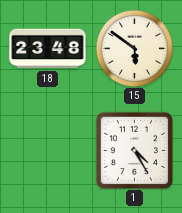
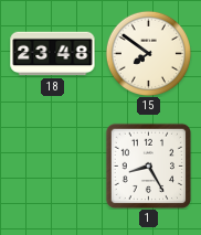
15: 5:51 -> 7:51
1: 4:25 -> 8:25
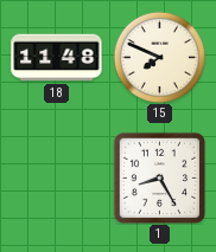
18: 23:48 -> 11:48
15: 7:51 -> 7:49
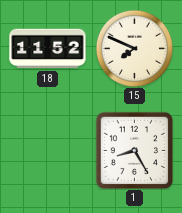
18: 11:48 -> 11:52
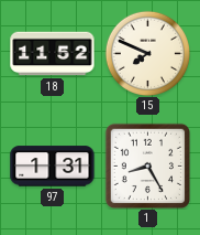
97: none -> 1:31
